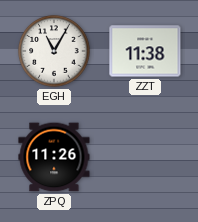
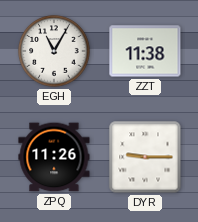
DYR: none -> 9:15
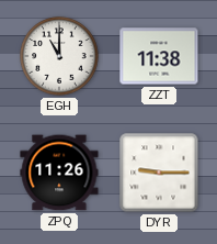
EGH: 11:05 -> 11:00
